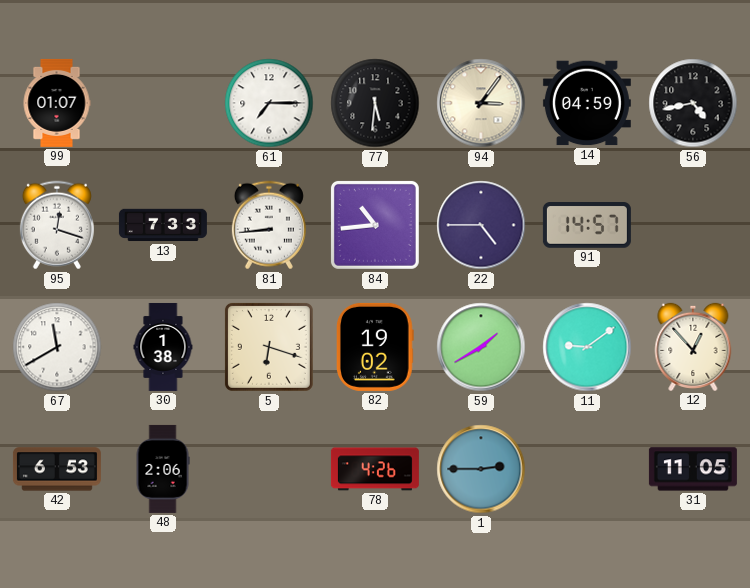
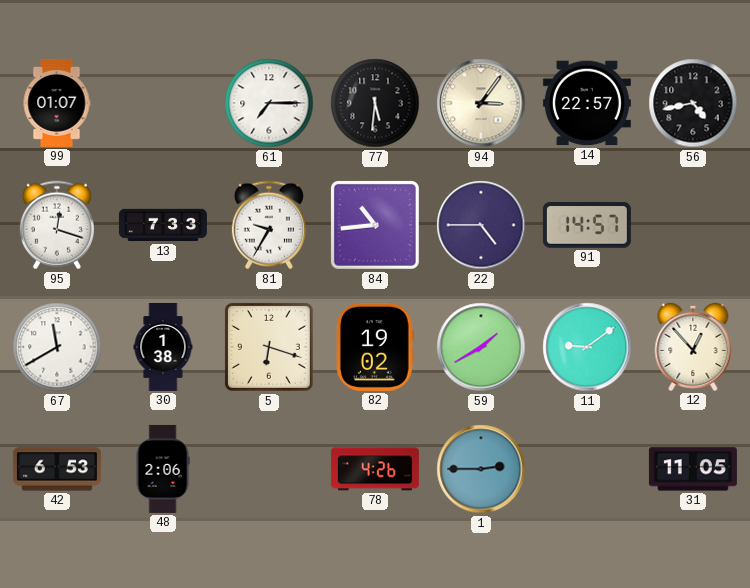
14: 04:59 -> 22:57
81: 8:44 -> 9:35
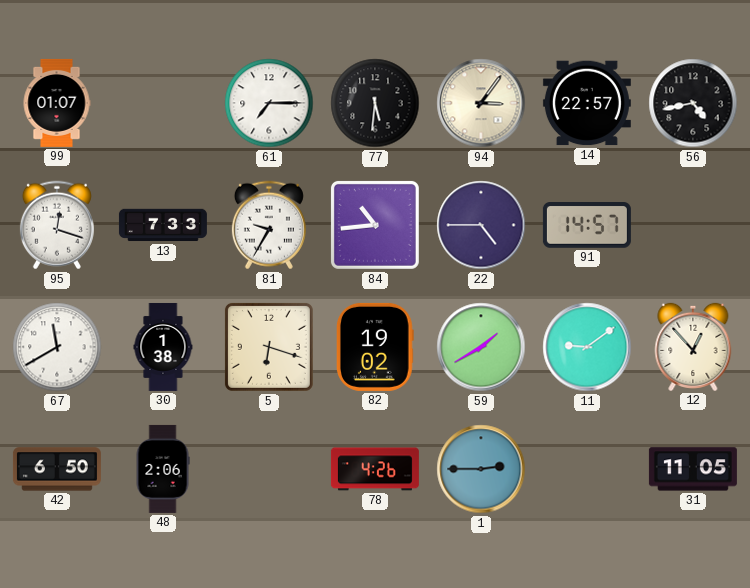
42: 6:53 -> 6:50
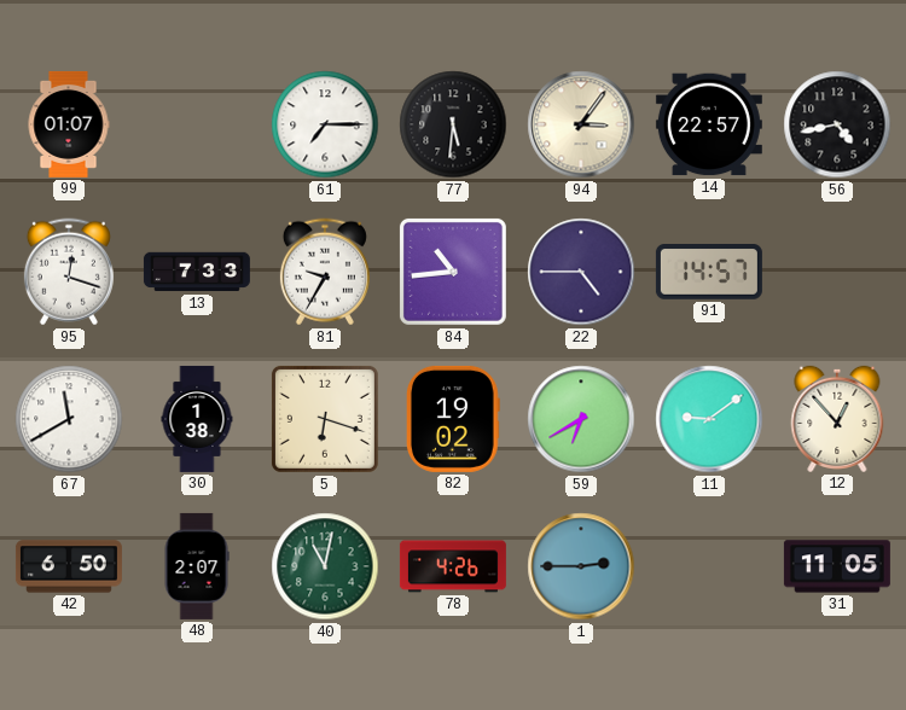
59: 1:40 -> 6:40
48: 2:06 -> 2:07
40: none -> 11:02
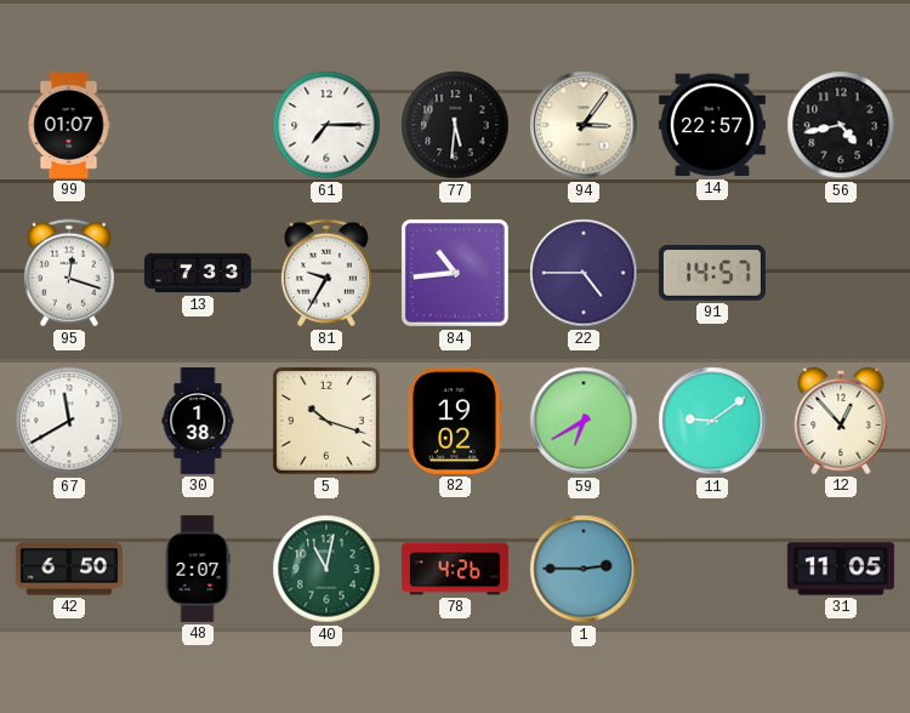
5: 6:18 -> 10:18
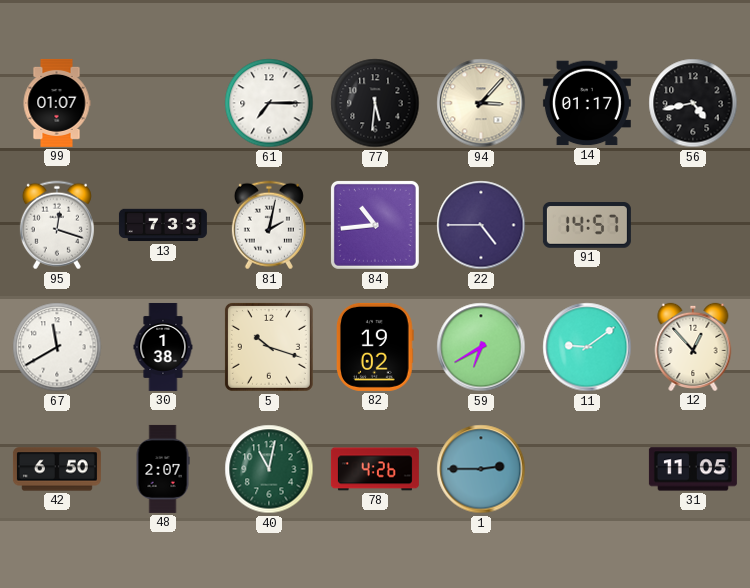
94: 3:06 -> 3:07
14: 22:57 -> 01:17
81: 9:35 -> 2:02
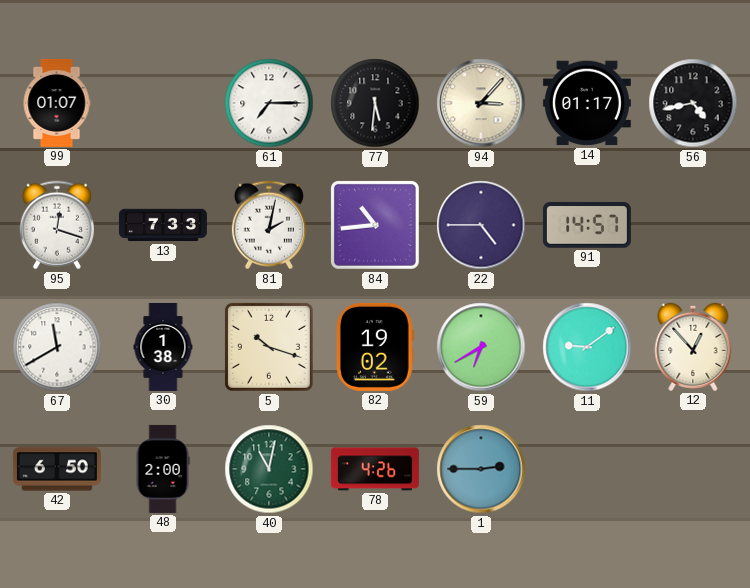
48: 2:07 -> 2:00
31: 11:05 -> none
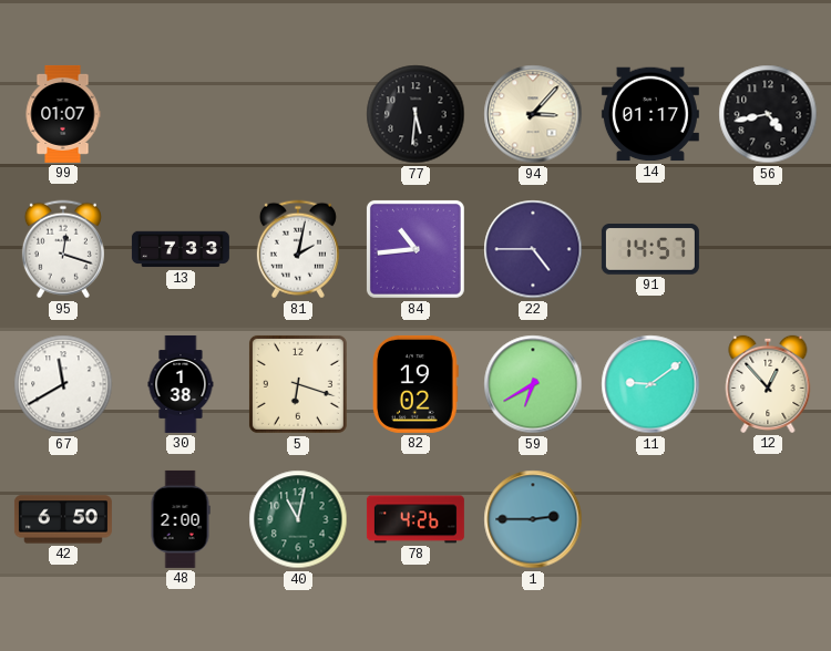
61: 7:15 -> none
5: 10:18 -> 6:18
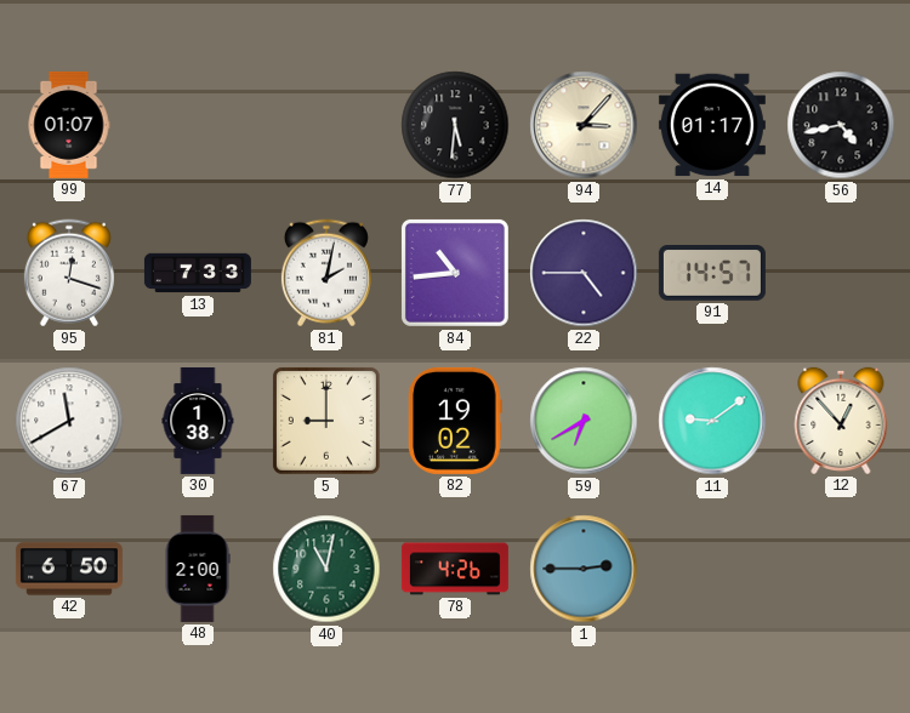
5: 6:18 -> 9:00
